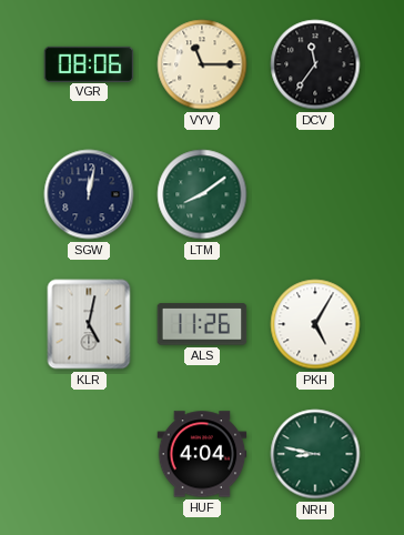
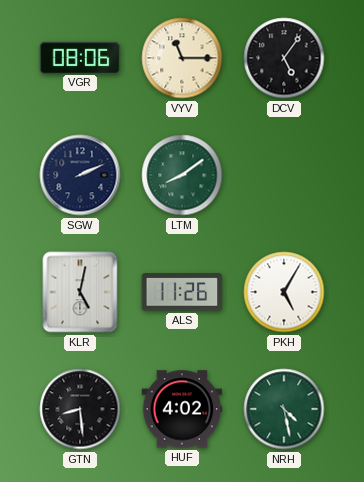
DCV: 11:36 -> 5:06
SGW: 12:02 -> 2:11
GTN: none -> 8:29
HUF: 4:04 -> 4:02
NRH: 8:47 -> 4:28
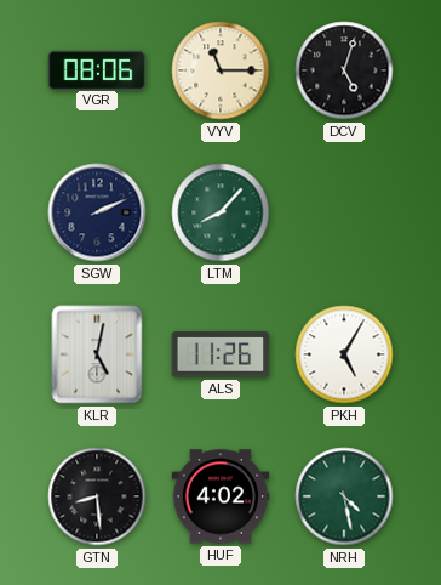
DCV: 5:06 -> 5:03
LTM: 8:09 -> 8:07
